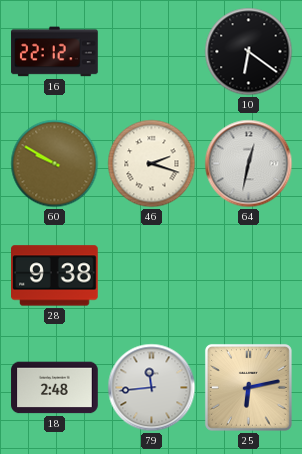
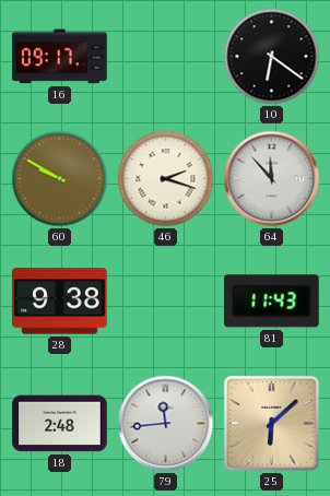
16: 22:12 -> 09:17
64: 12:32 -> 11:53
81: none -> 11:43
25: 6:13 -> 6:08
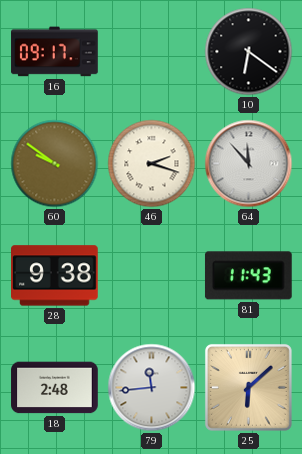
60: 9:50 -> 9:51
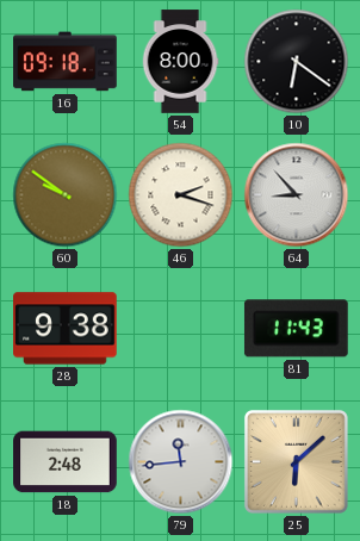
16: 09:17 -> 09:18
54: none -> 8:00
64: 11:53 -> 8:53
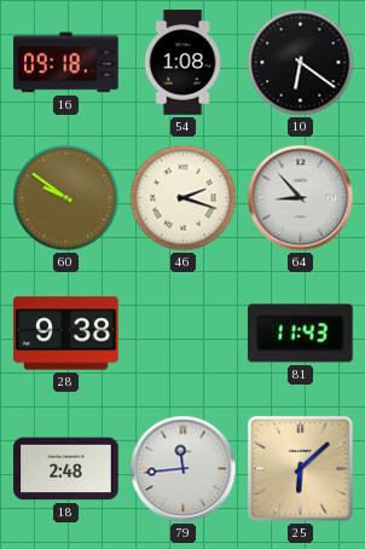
54: 8:00 -> 1:08
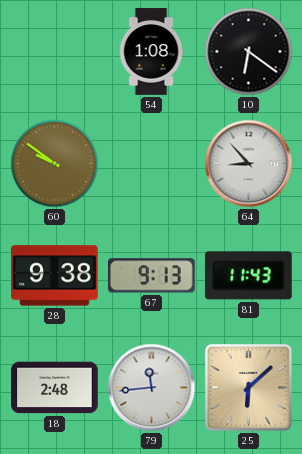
16: 09:18 -> none
46: 2:18 -> none
67: none -> 9:13
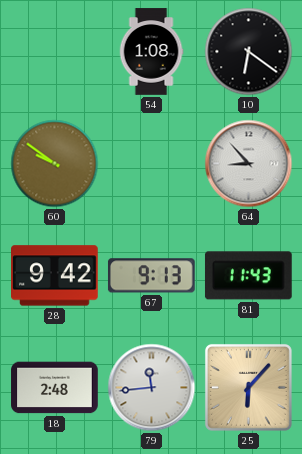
28: 9:38 -> 9:42
25: 6:08 -> 6:07
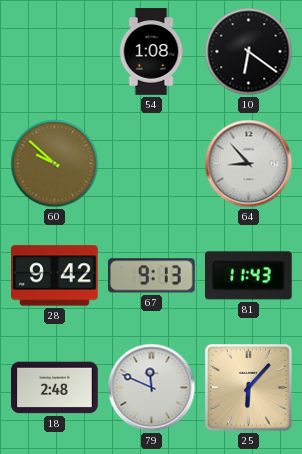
60: 9:51 -> 9:52
79: 11:44 -> 11:49
